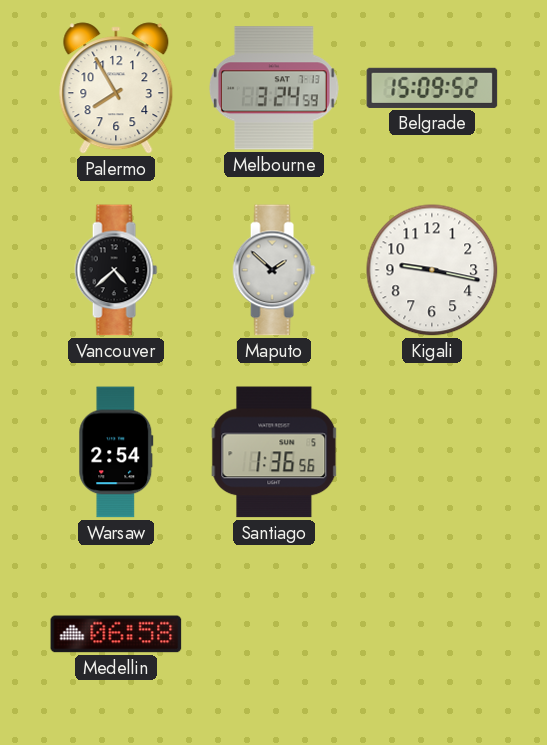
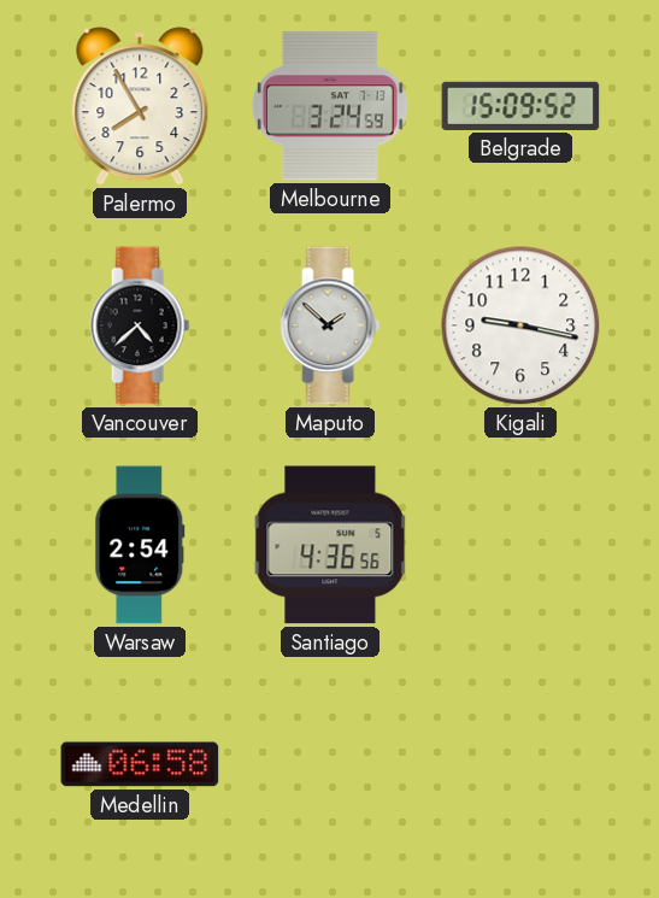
Santiago: 1:36 -> 4:36
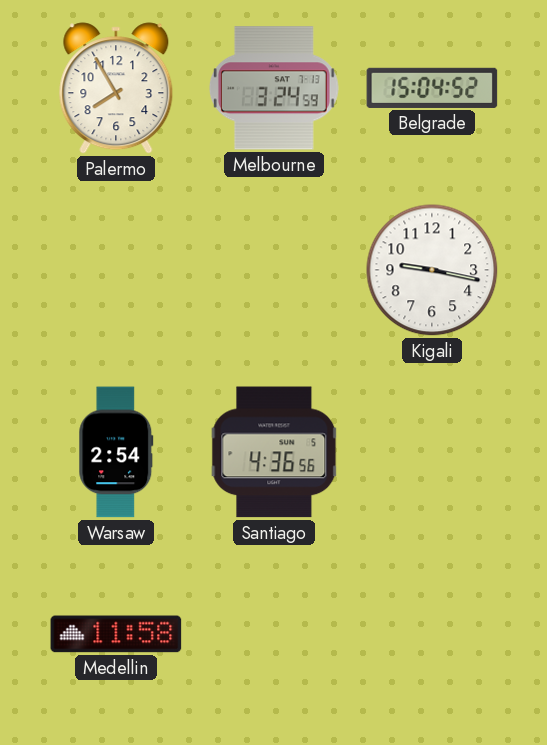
Belgrade: 15:09 -> 15:04
Vancouver: 4:38 -> none
Maputo: 1:52 -> none
Medellin: 06:58 -> 11:58
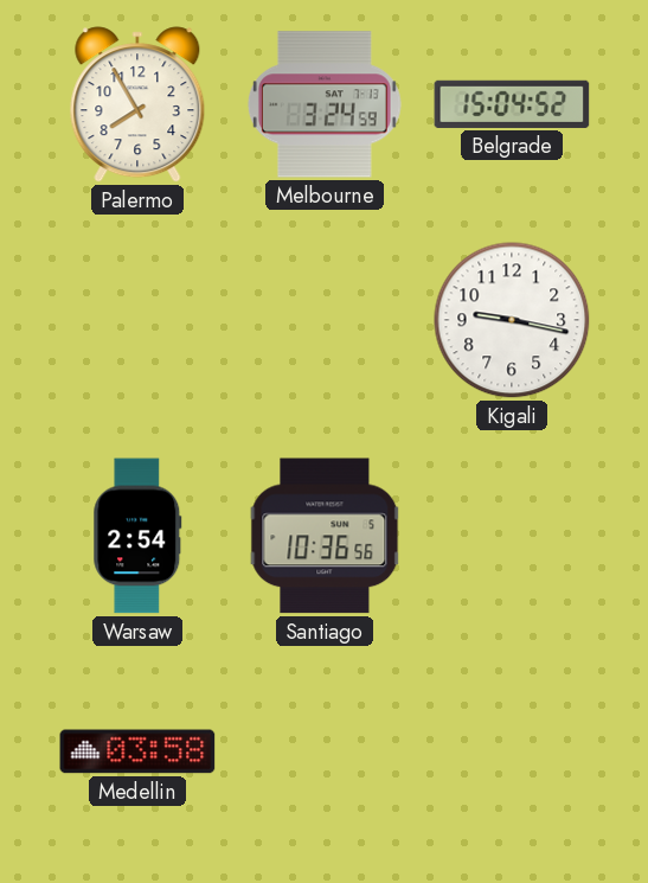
Santiago: 4:36 -> 10:36
Medellin: 11:58 -> 03:58
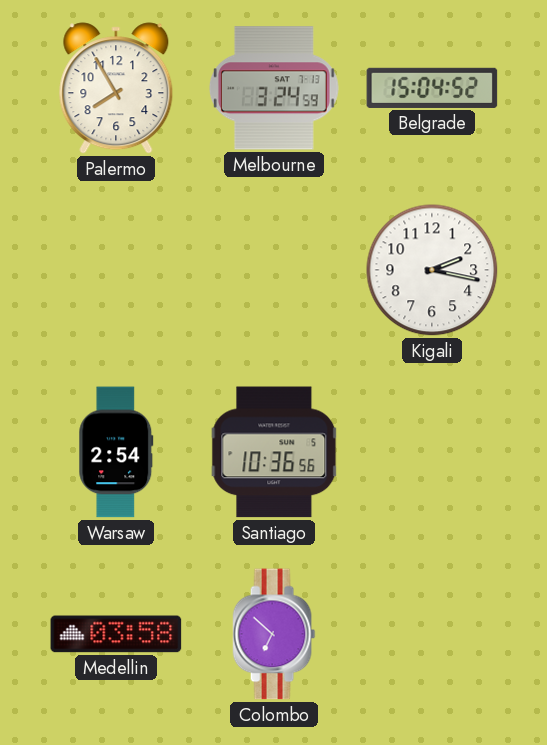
Kigali: 9:17 -> 2:17
Colombo: none -> 6:52
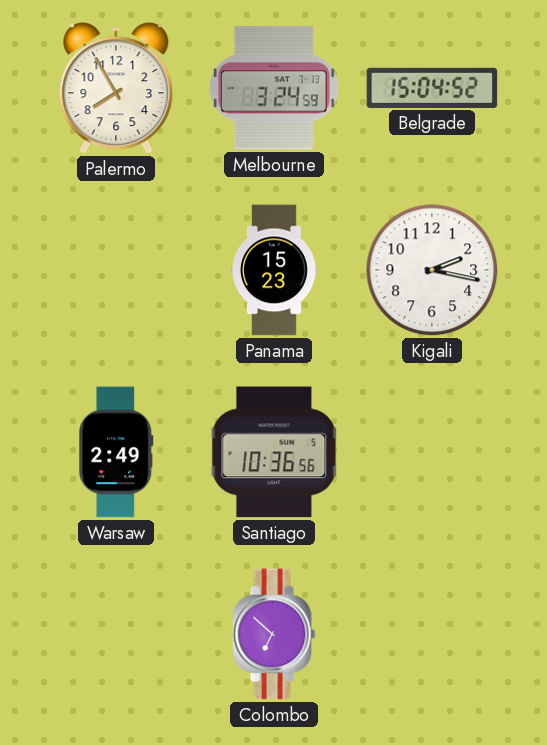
Panama: none -> 15:23
Warsaw: 2:54 -> 2:49
Medellin: 03:58 -> none
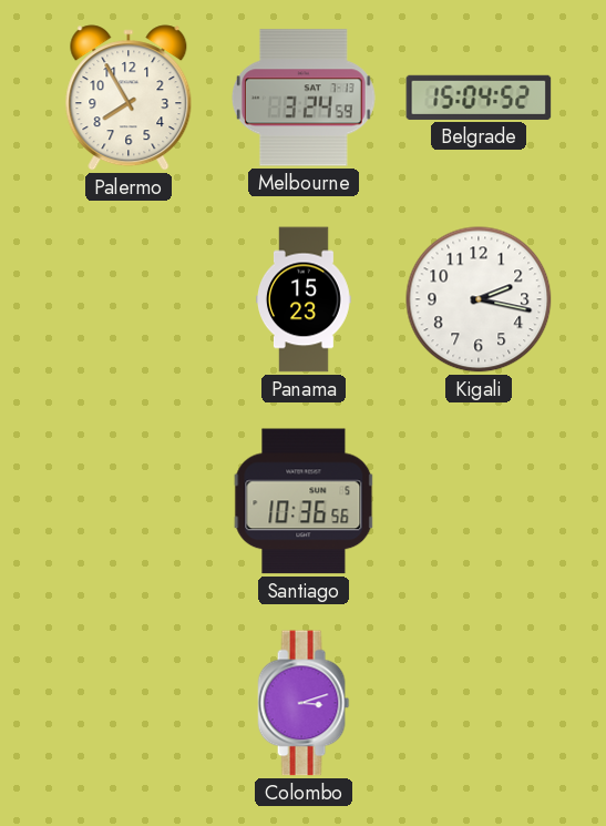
Warsaw: 2:49 -> none
Colombo: 6:52 -> 3:12
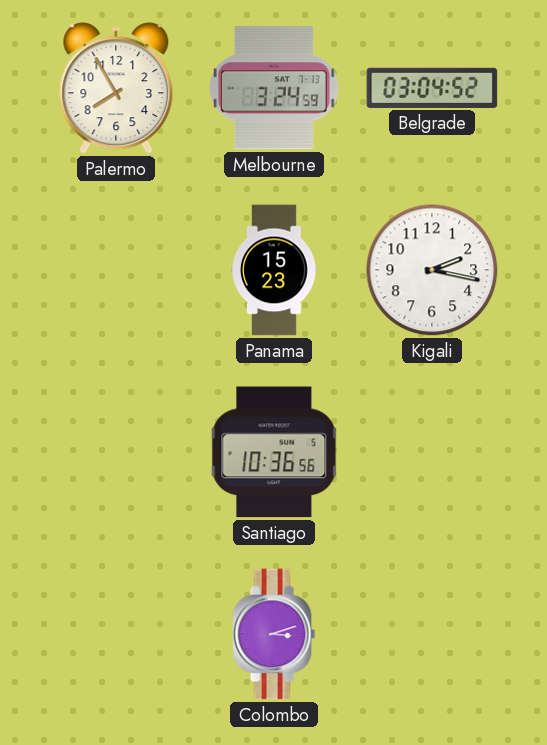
Belgrade: 15:04 -> 03:04
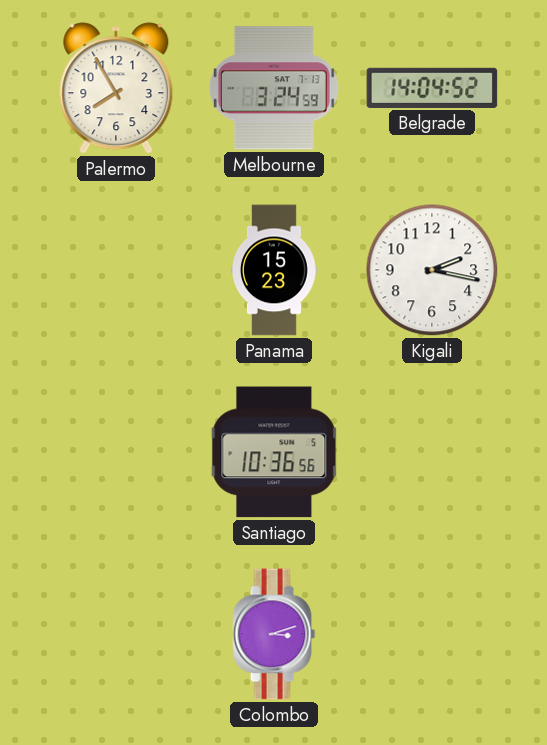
Belgrade: 03:04 -> 14:04
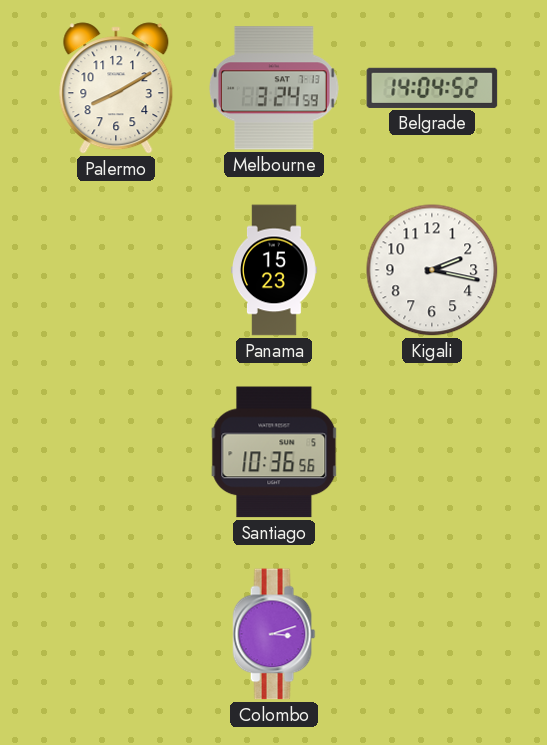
Palermo: 7:55 -> 8:10
